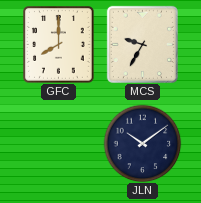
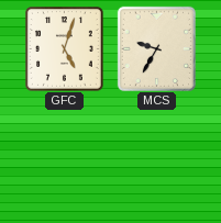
GFC: 8:00 -> 5:03
JLN: 10:09 -> none
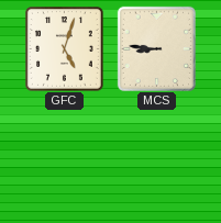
MCS: 9:35 -> 8:46
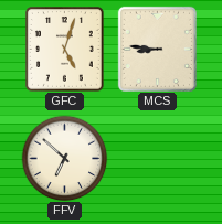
FFV: none -> 6:52
